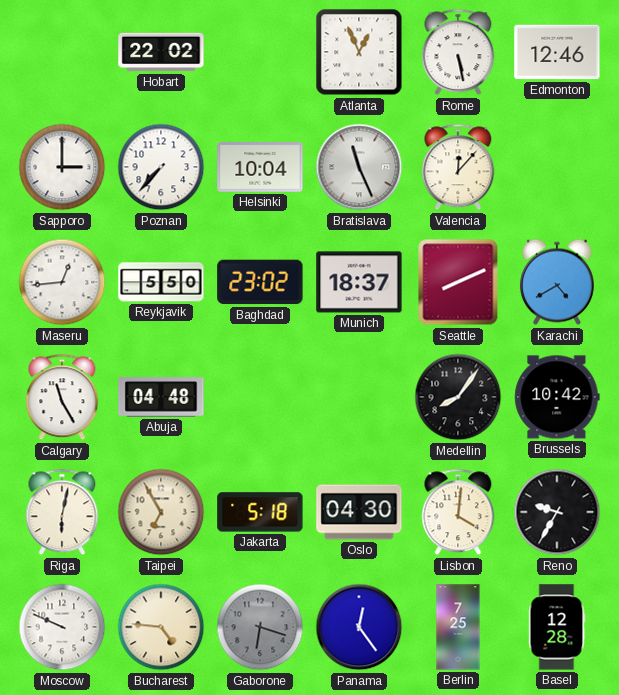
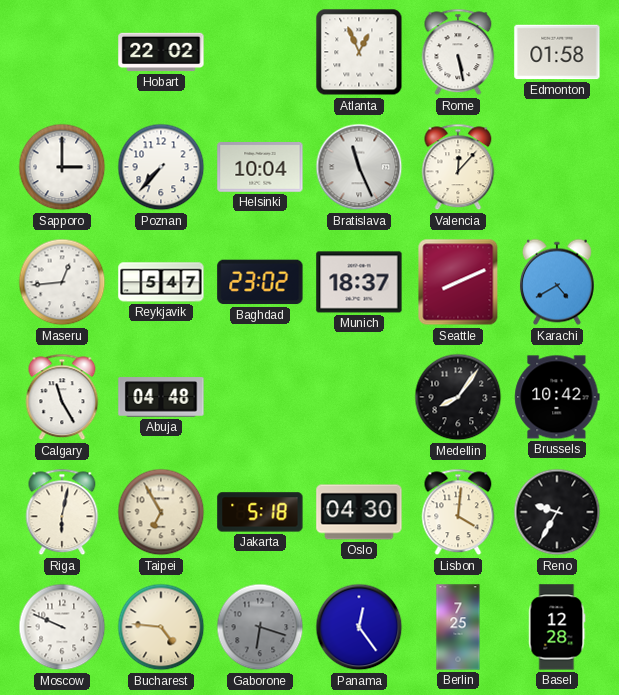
Edmonton: 12:46 -> 01:58
Reykjavik: 5:50 -> 5:47
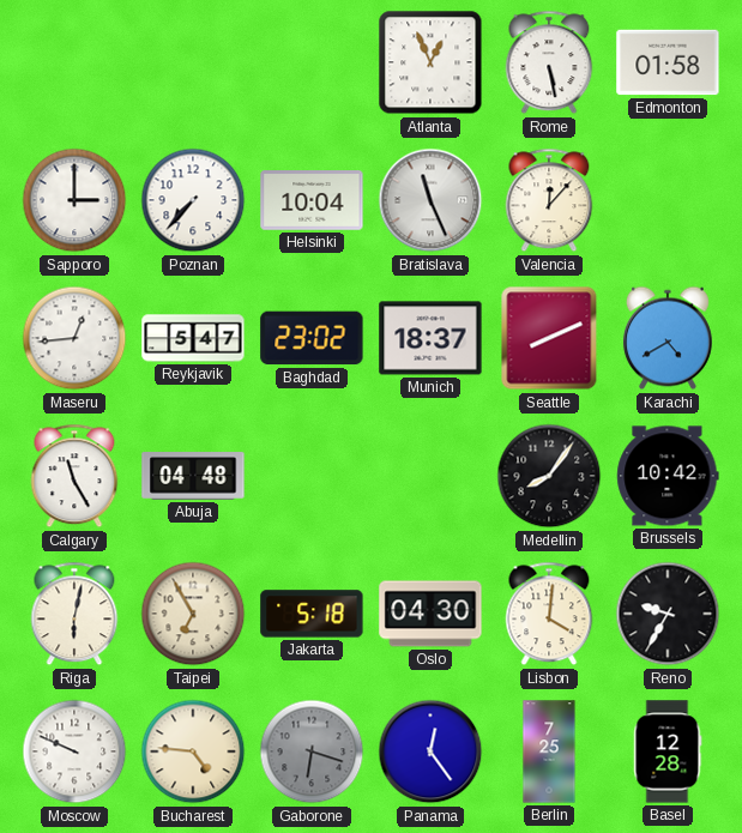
Hobart: 22:02 -> none
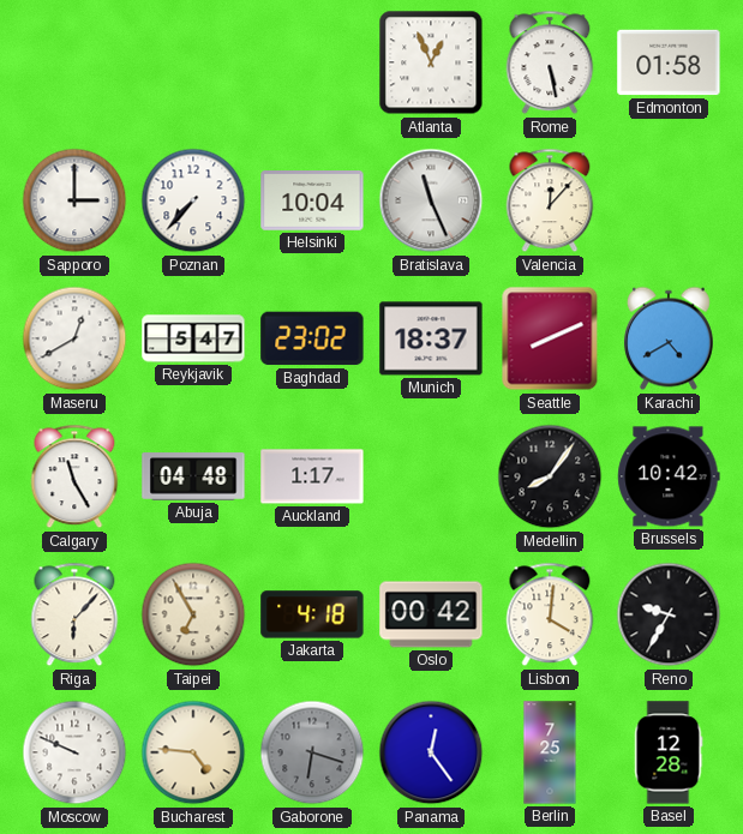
Maseru: 12:44 -> 12:40
Auckland: none -> 1:17
Riga: 6:02 -> 6:07
Jakarta: 5:18 -> 4:18
Oslo: 04:30 -> 00:42
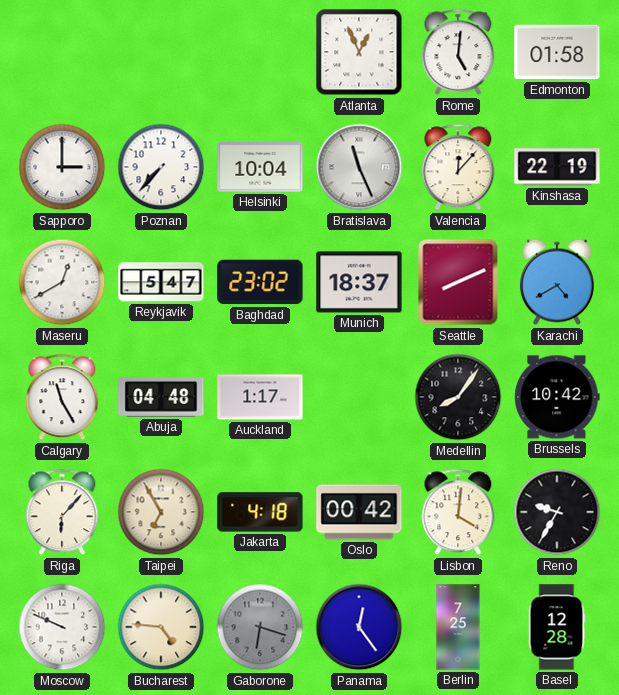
Rome: 5:28 -> 5:01
Kinshasa: none -> 22:19
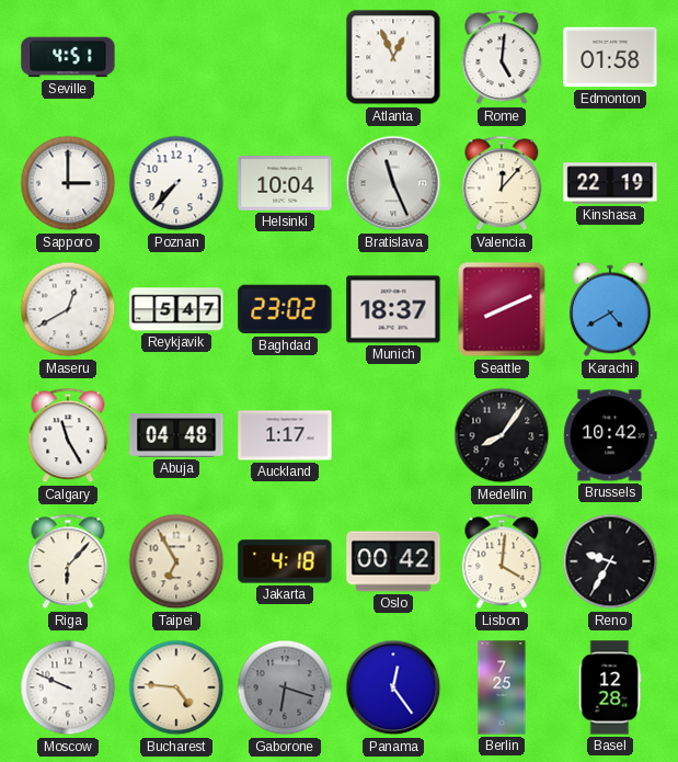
Seville: none -> 4:51
